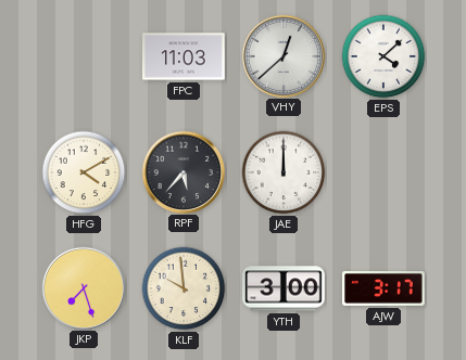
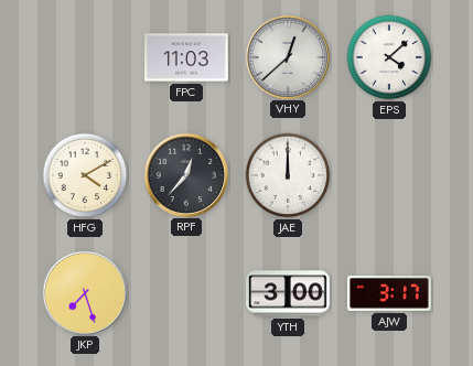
RPF: 5:37 -> 12:37
KLF: 9:59 -> none
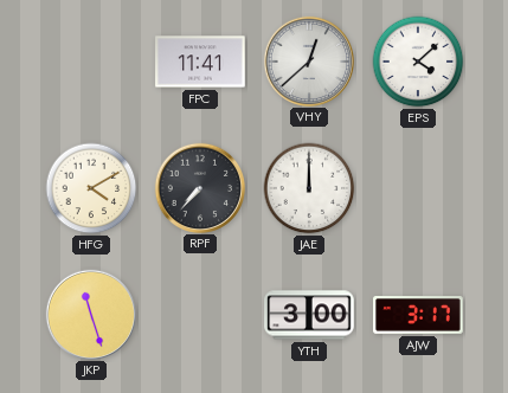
FPC: 11:03 -> 11:41
RPF: 12:37 -> 7:37
JKP: 7:27 -> 11:27
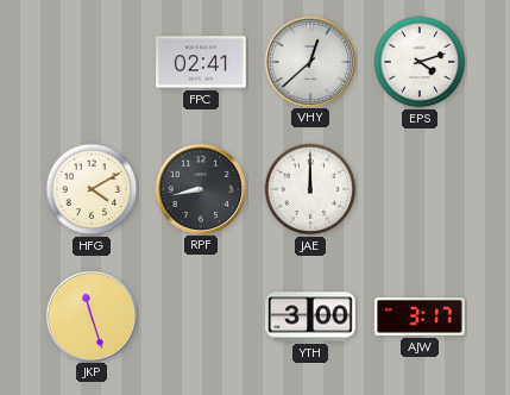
FPC: 11:41 -> 02:41
EPS: 4:08 -> 4:12
RPF: 7:37 -> 8:43
